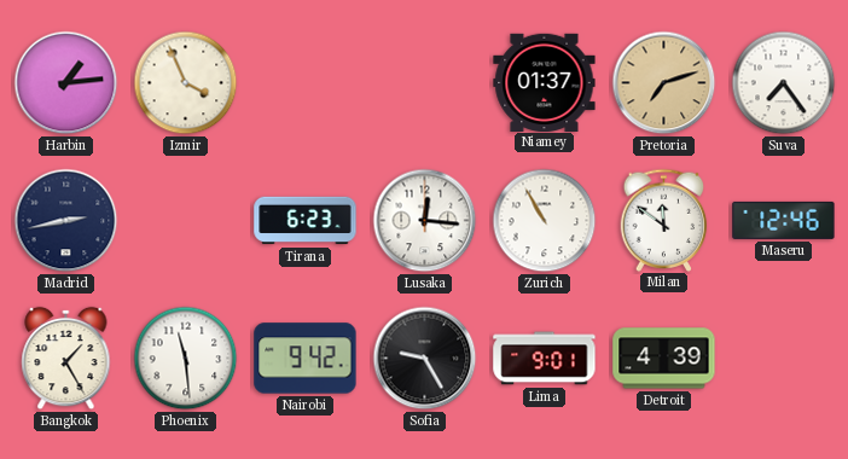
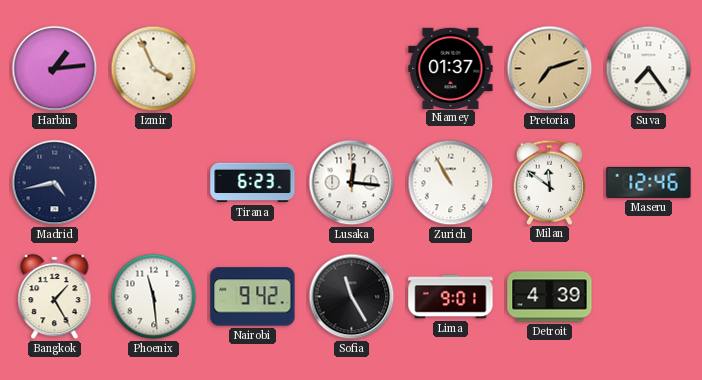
Madrid: 2:43 -> 4:43
Sofia: 9:25 -> 11:25
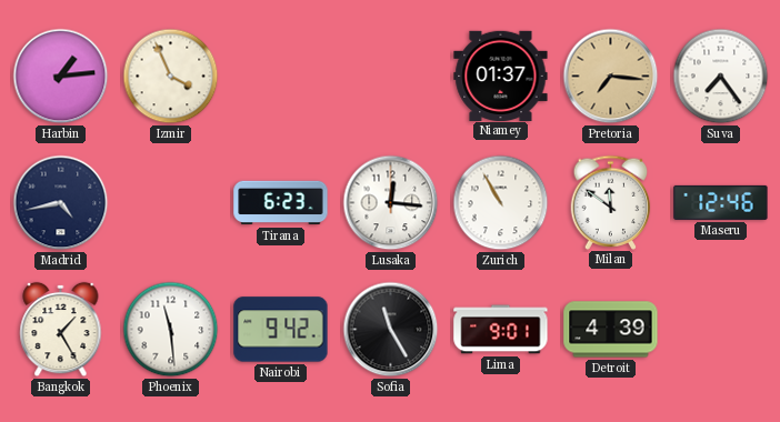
Pretoria: 7:12 -> 7:16
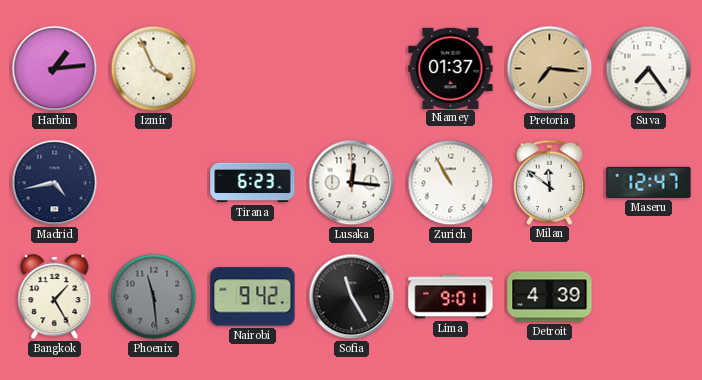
Maseru: 12:46 -> 12:47
Phoenix dial: white -> grey
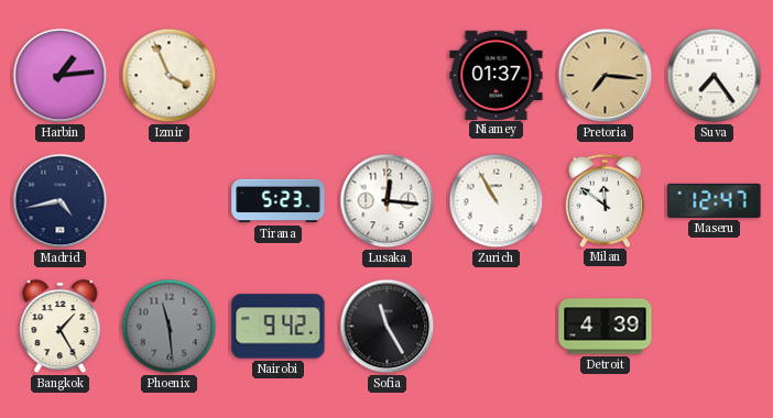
Tirana: 6:23 -> 5:23
Lima: 9:01 -> none
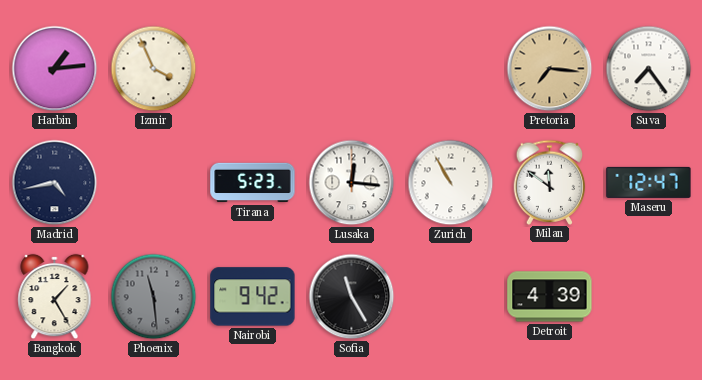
Niamey: 01:37 -> none
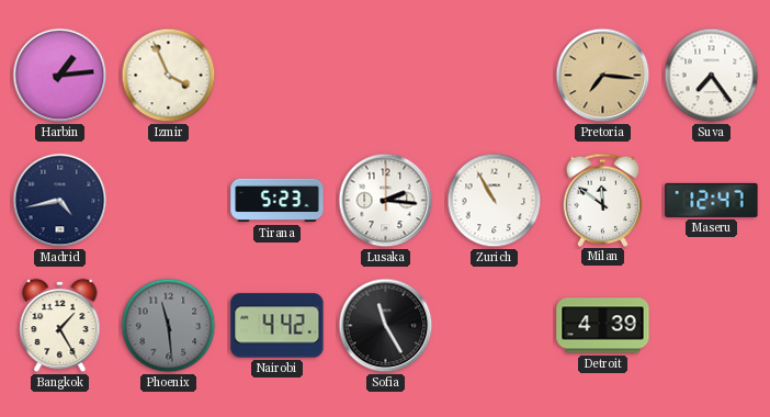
Lusaka: 12:16 -> 2:16
Nairobi: 9:42 -> 4:42
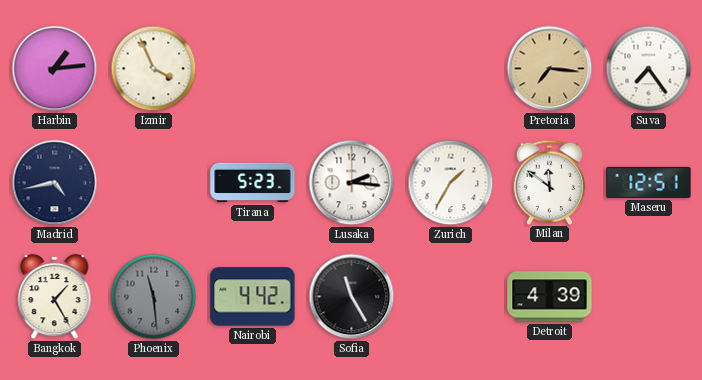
Zurich: 10:55 -> 1:35
Maseru: 12:47 -> 12:51
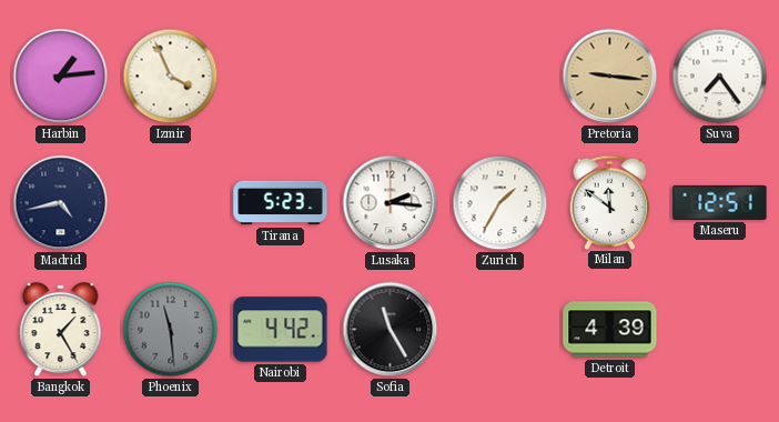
Pretoria: 7:16 -> 9:16
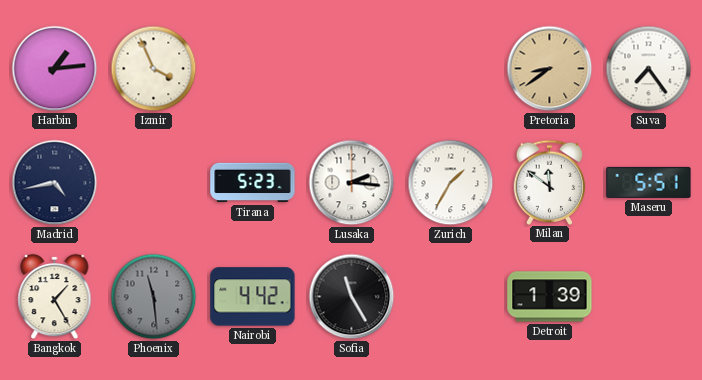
Pretoria: 9:16 -> 8:39
Maseru: 12:51 -> 5:51
Detroit: 4:39 -> 1:39
